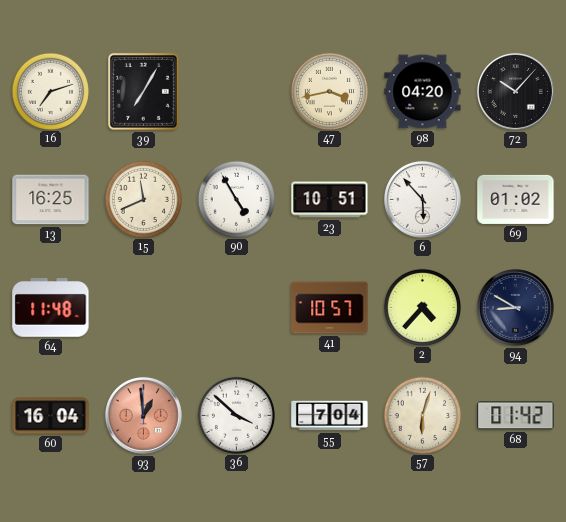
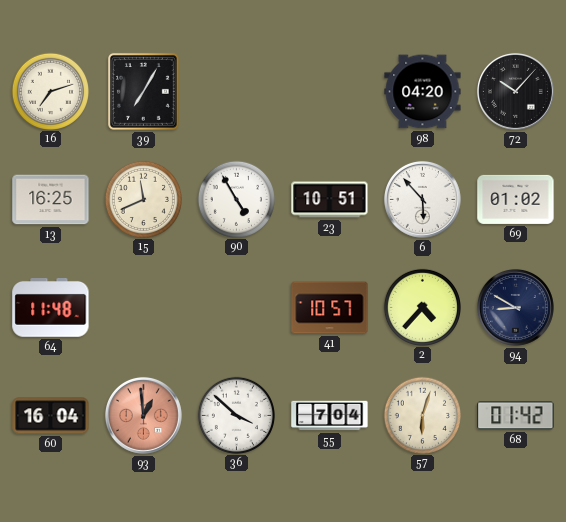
47: 3:43 -> none
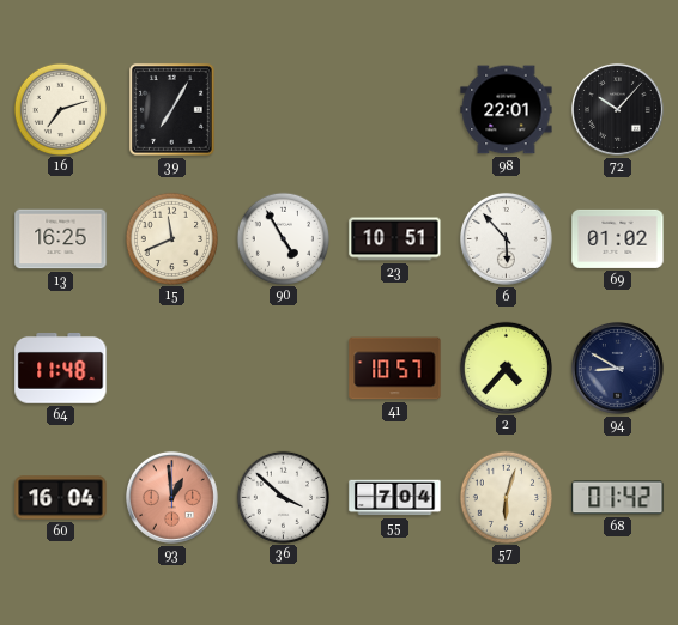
98: 04:20 -> 22:01
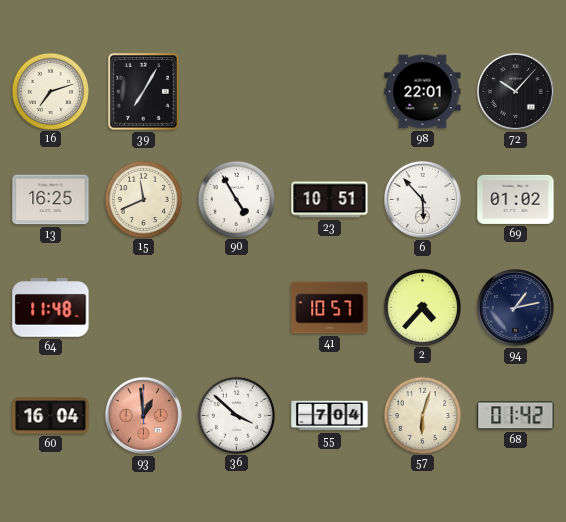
94: 8:50 -> 1:13
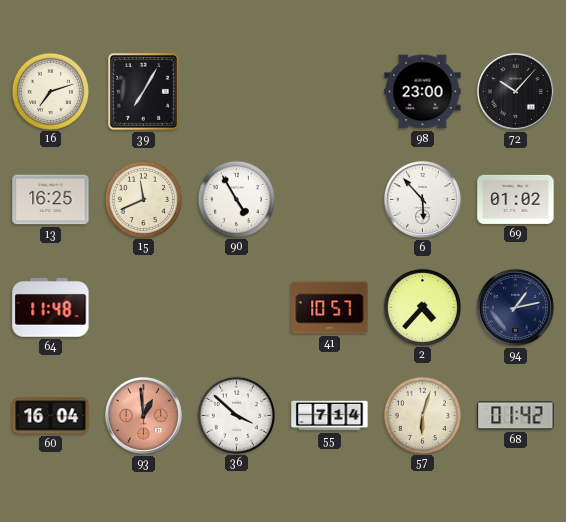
98: 22:01 -> 23:00
23: 10:51 -> none
55: 7:04 -> 7:14
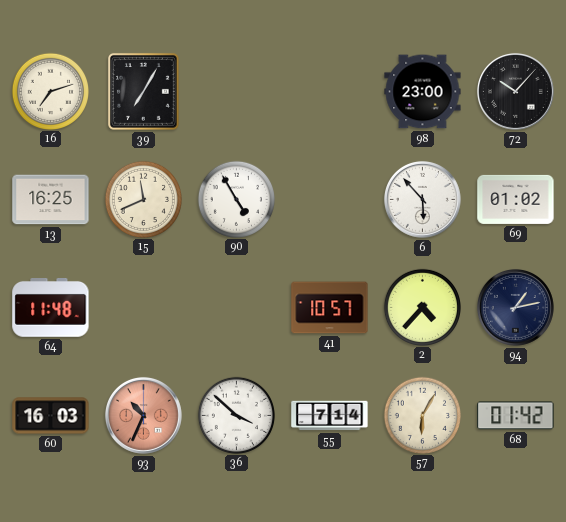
60: 16:04 -> 16:03
93: 12:59 -> 10:34
57: 6:03 -> 6:05
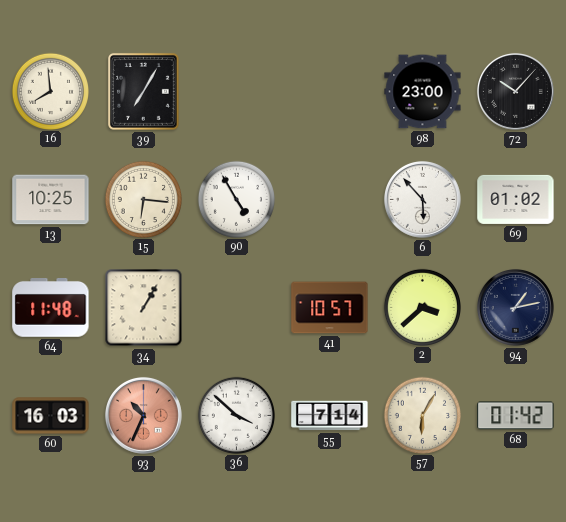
16: 7:12 -> 7:59
13: 16:25 -> 10:25
15: 11:41 -> 6:16
34: none -> 1:05
2: 4:37 -> 3:38
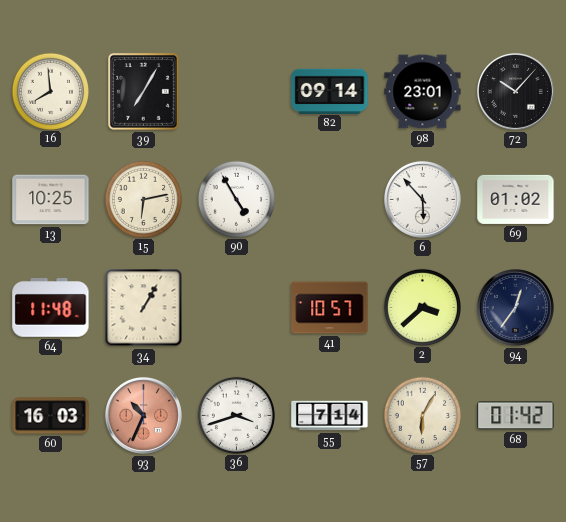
82: none -> 09:14
98: 23:00 -> 23:01
15: 6:16 -> 6:13
94: 1:13 -> 12:36
36: 3:52 -> 3:42
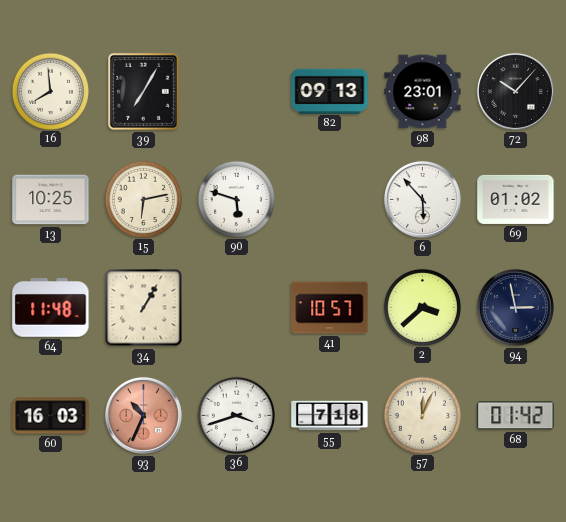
82: 09:14 -> 09:13
90: 4:55 -> 5:48
94: 12:36 -> 2:58
55: 7:14 -> 7:18
57: 6:05 -> 12:04
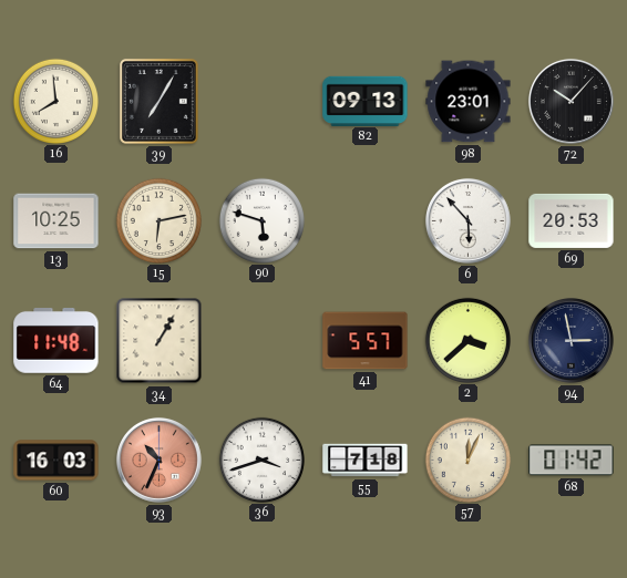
69: 01:02 -> 20:53
41: 10:57 -> 5:57
